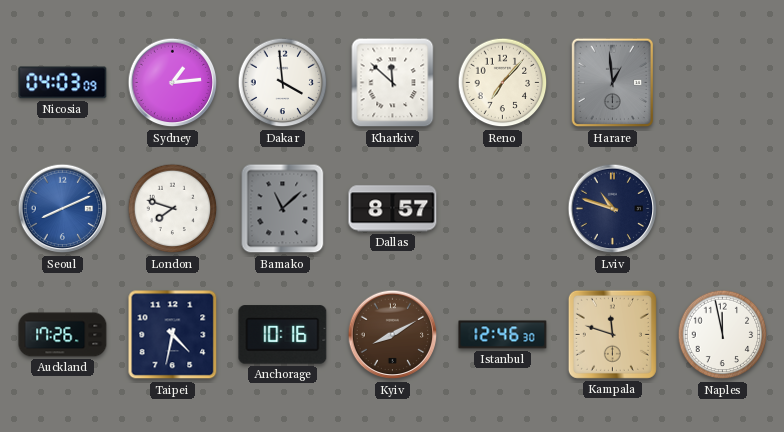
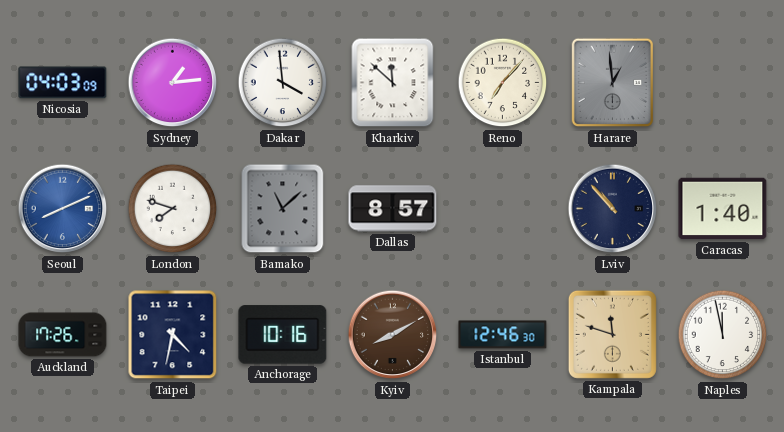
Lviv: 10:48 -> 10:53
Caracas: none -> 1:40
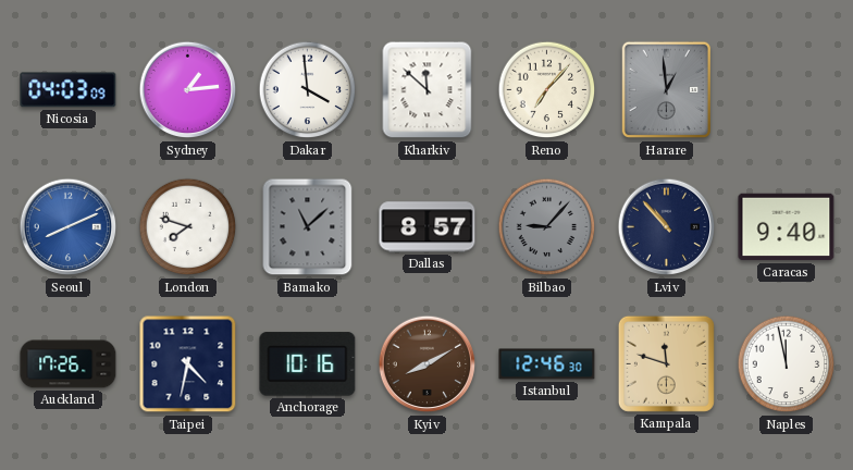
Bilbao: none -> 9:07
Caracas: 1:40 -> 9:40
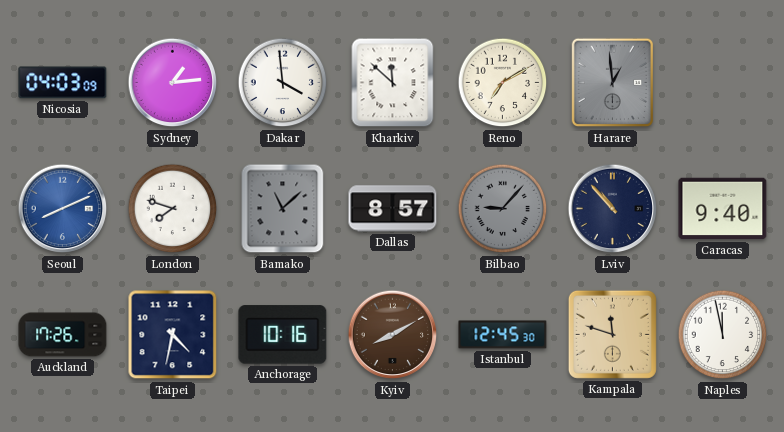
Reno: 7:07 -> 7:10
Istanbul: 12:46 -> 12:45
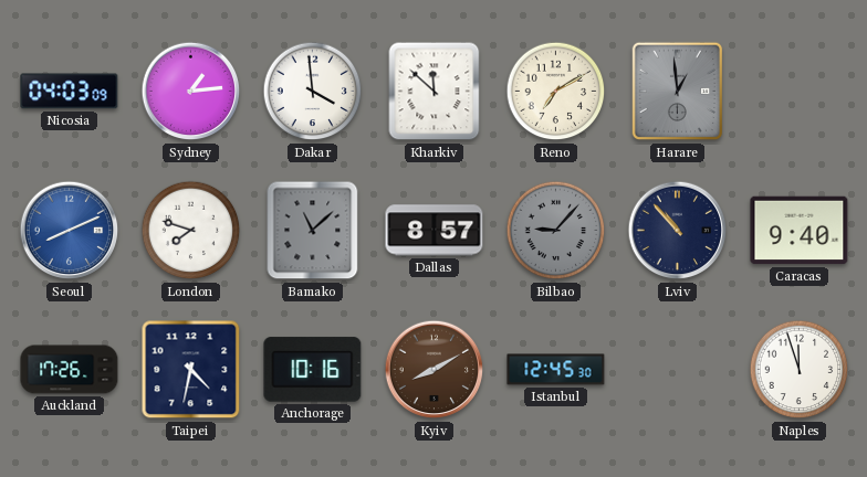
Kampala: 11:48 -> none
Naples: 11:58 -> 11:57
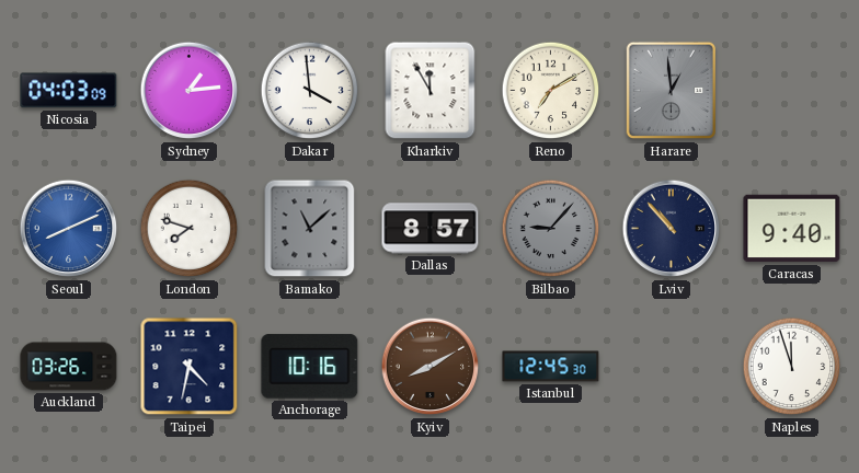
Kharkiv: 11:52 -> 11:55
Auckland: 17:26 -> 03:26
